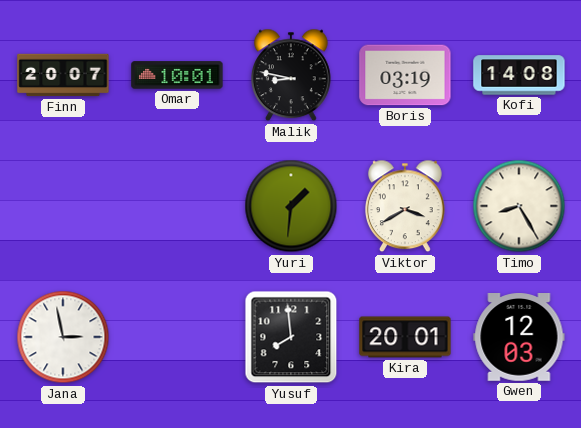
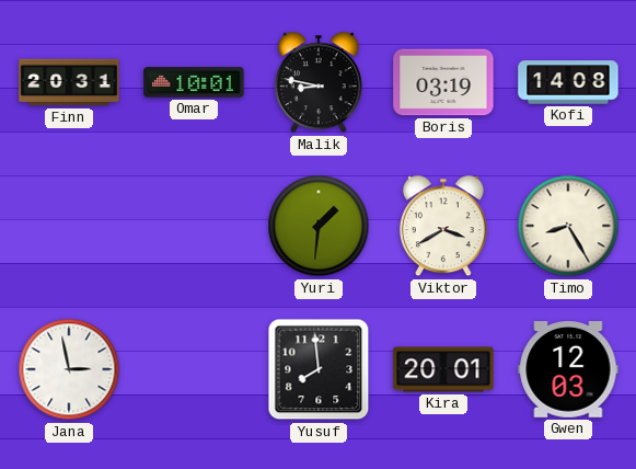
Finn: 20:07 -> 20:31
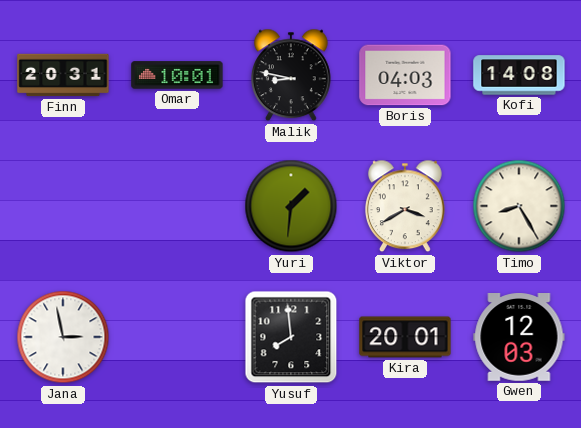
Boris: 03:19 -> 04:03
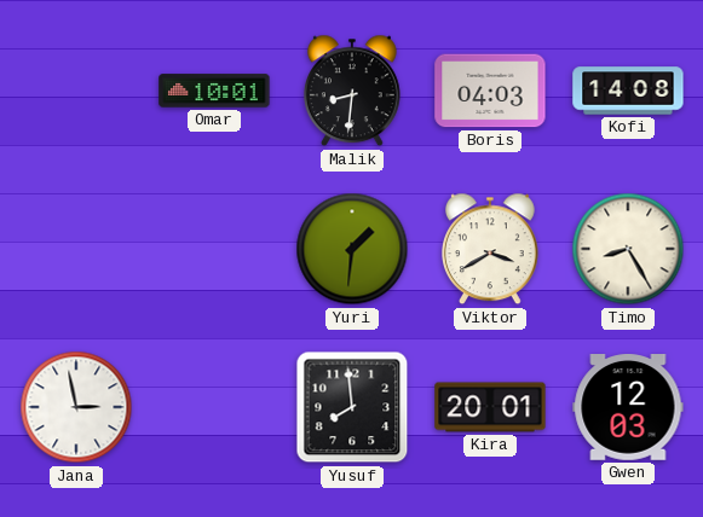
Finn: 20:31 -> none
Malik: 8:47 -> 8:31
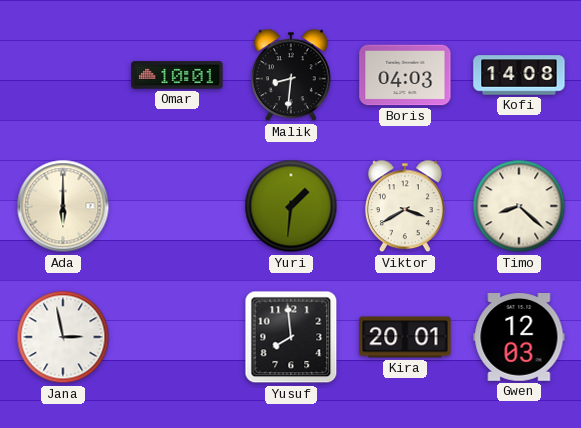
Ada: none -> 6:00
Timo: 8:25 -> 8:22
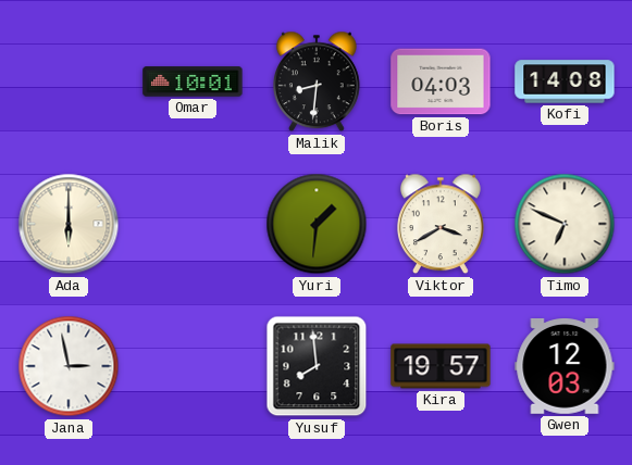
Timo: 8:22 -> 6:49
Kira: 20:01 -> 19:57
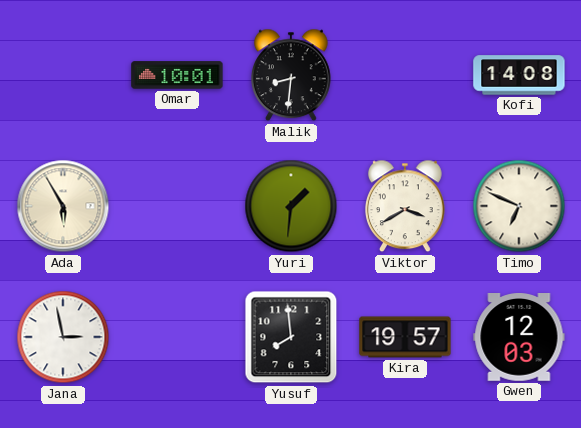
Boris: 04:03 -> none
Ada: 6:00 -> 5:55
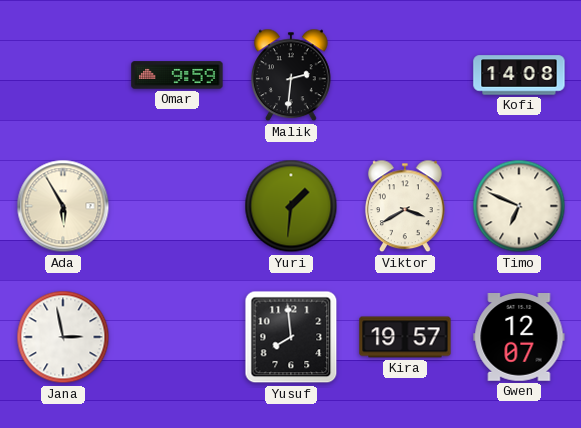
Omar: 10:01 -> 9:59
Malik: 8:31 -> 2:31
Gwen: 12:03 -> 12:07
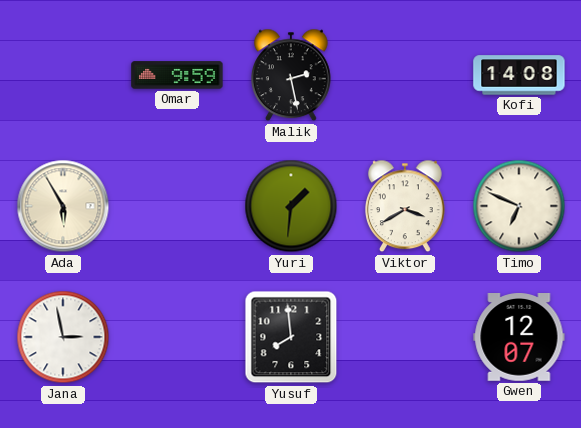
Malik: 2:31 -> 2:28
Kira: 19:57 -> none
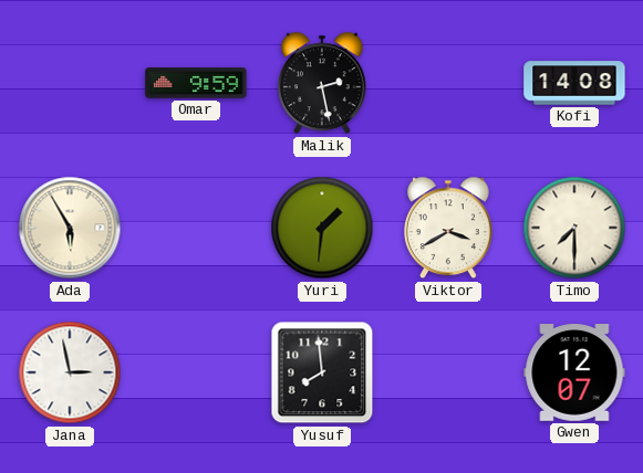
Timo: 6:49 -> 7:30
